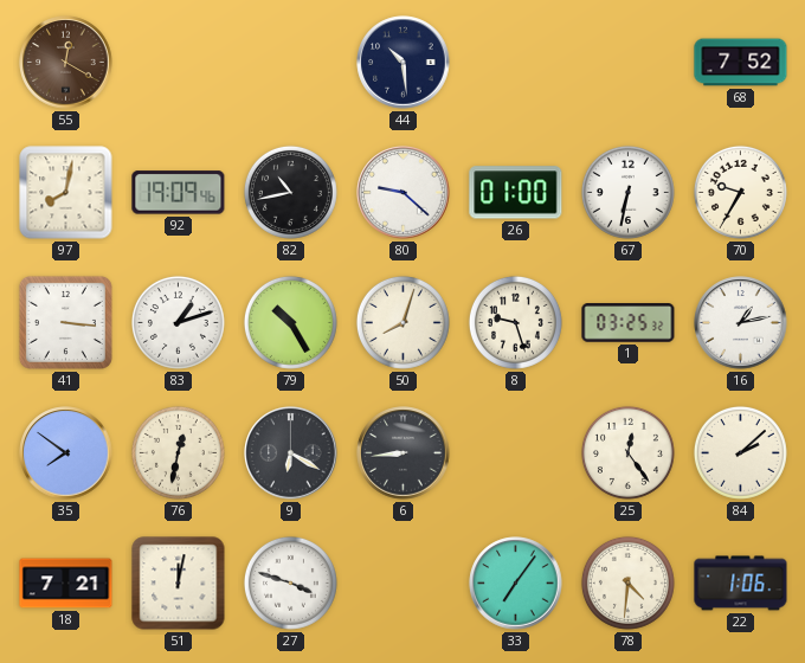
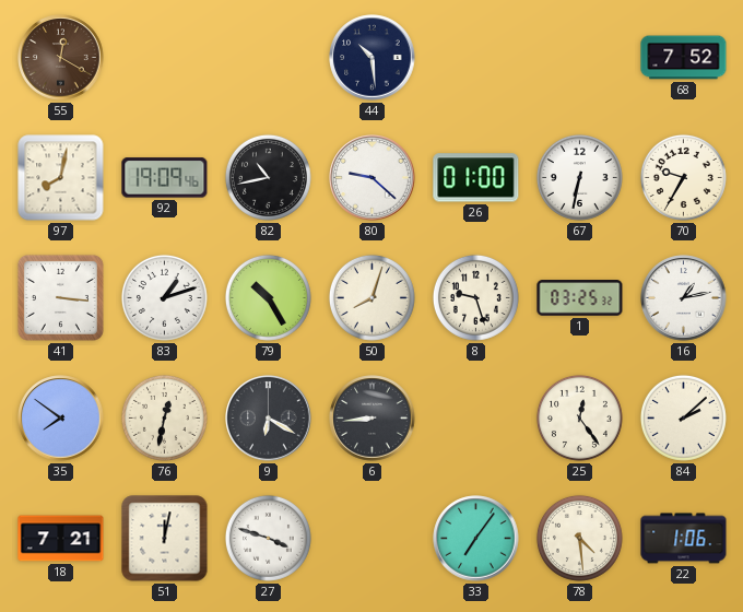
78: 4:31 -> 4:29
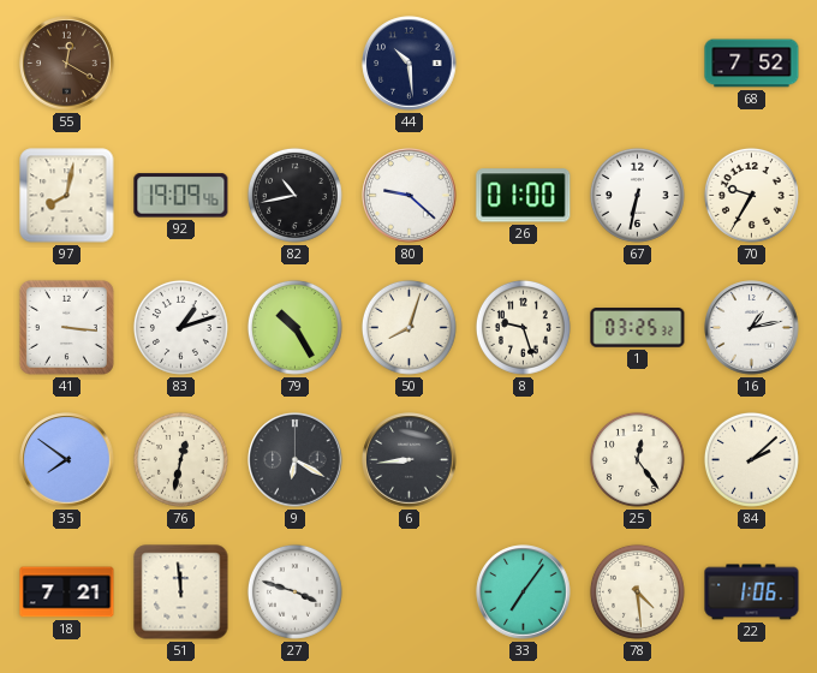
51: 12:02 -> 11:59
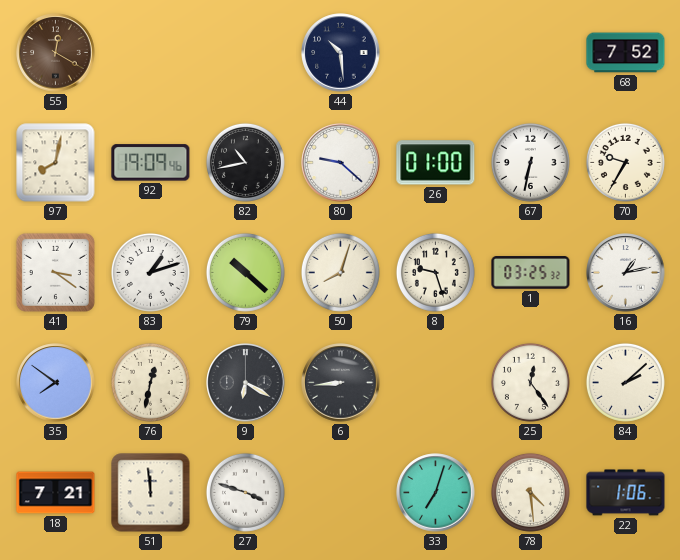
41: 3:16 -> 3:21
79: 10:25 -> 10:22
33: 7:06 -> 7:03
